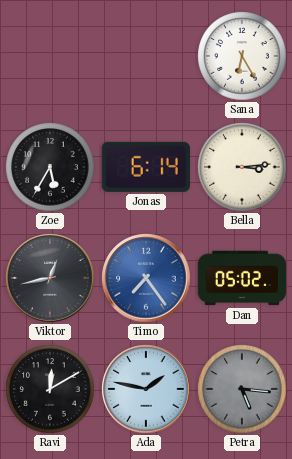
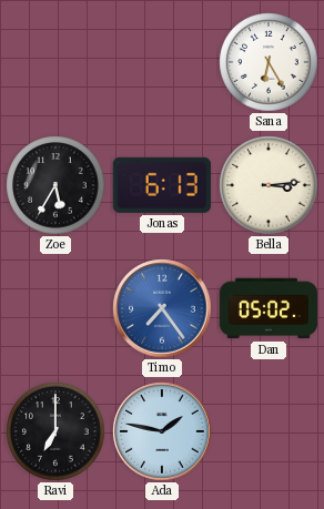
Jonas: 6:14 -> 6:13
Viktor: 12:43 -> none
Ravi: 12:10 -> 7:00
Petra: 5:16 -> none
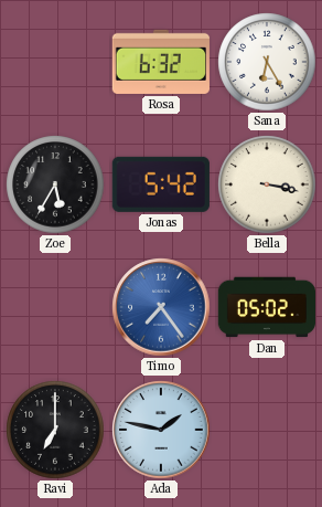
Rosa: none -> 6:32
Jonas: 6:13 -> 5:42
Bella: 3:14 -> 3:17
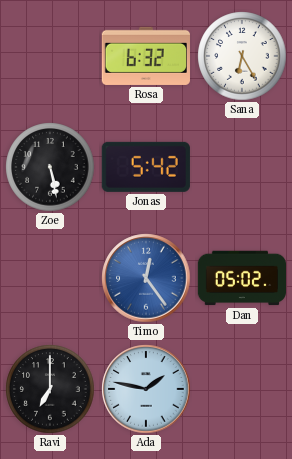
Zoe: 5:35 -> 5:28
Bella: 3:17 -> none
Timo: 7:24 -> 12:24
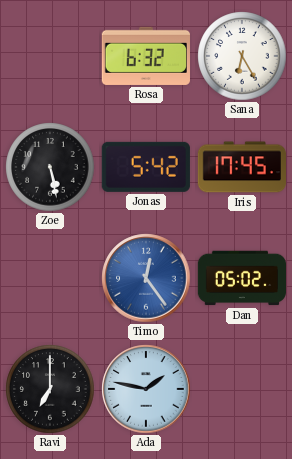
Iris: none -> 17:45
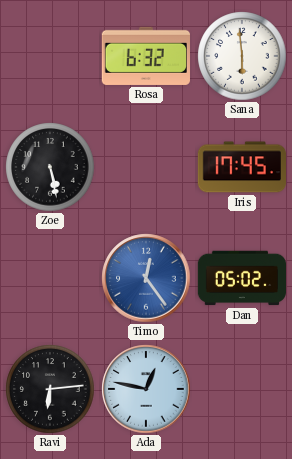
Sana: 6:25 -> 5:59
Jonas: 5:42 -> none
Ravi: 7:00 -> 6:14
Ada: 1:47 -> 12:47
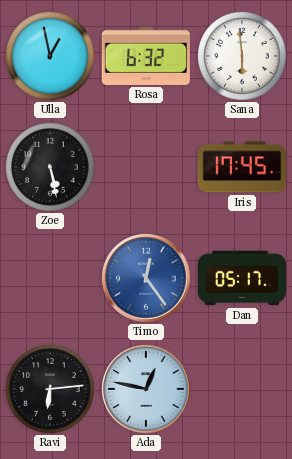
Ulla: none -> 12:58
Dan: 05:02 -> 05:17
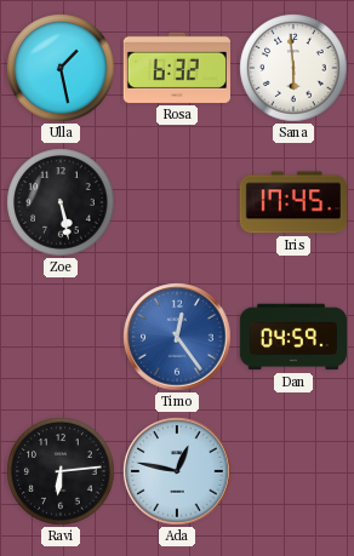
Ulla: 12:58 -> 1:28
Dan: 05:17 -> 04:59
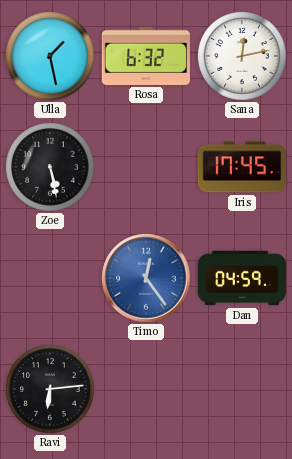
Sana: 5:59 -> 12:13
Ada: 12:47 -> none
